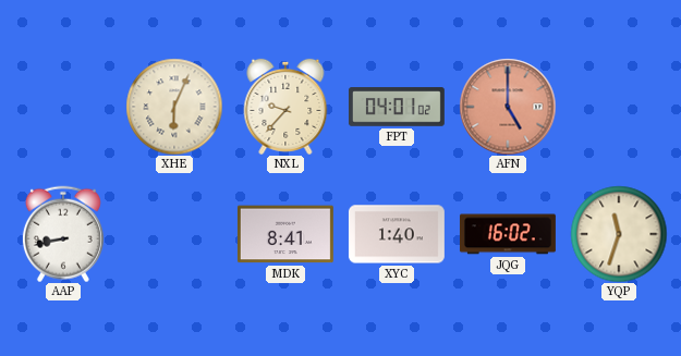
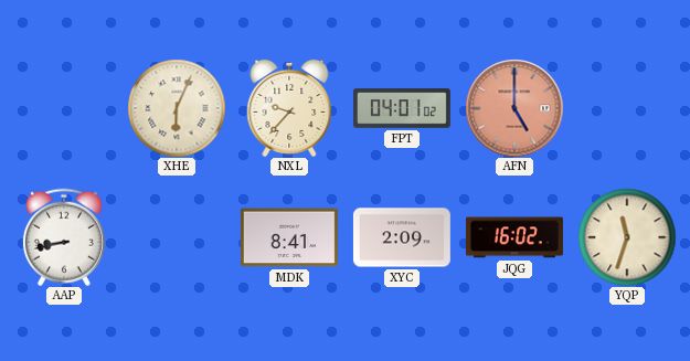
XYC: 1:40 -> 2:09
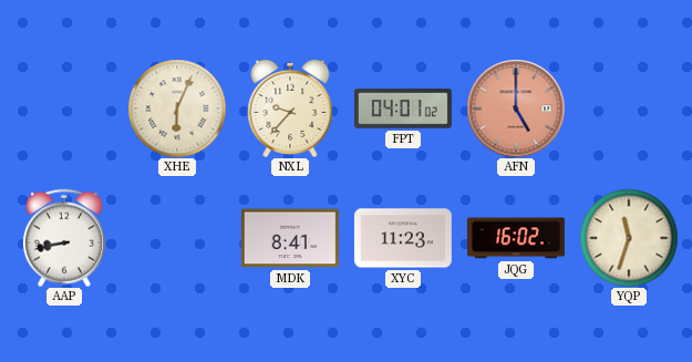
XYC: 2:09 -> 11:23
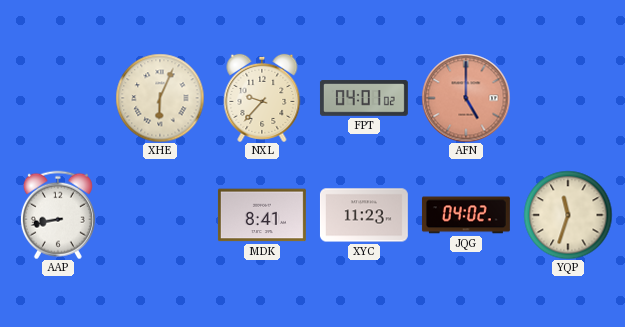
JQG: 16:02 -> 04:02
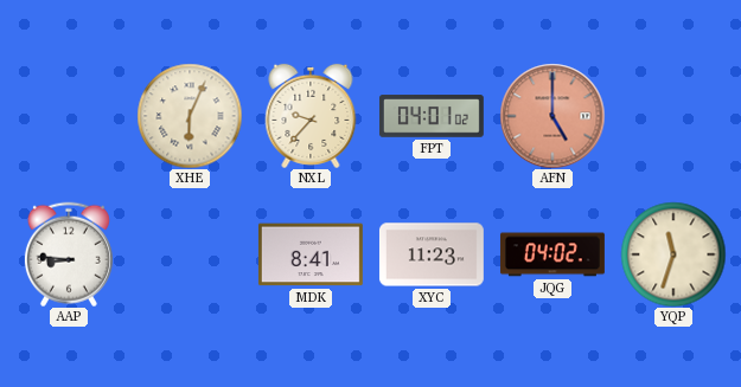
AAP: 8:43 -> 8:46
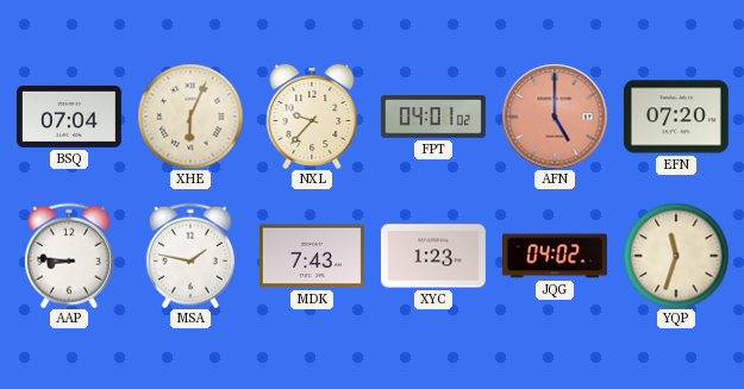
BSQ: none -> 07:04
EFN: none -> 07:20
MSA: none -> 1:47
MDK: 8:41 -> 7:43
XYC: 11:23 -> 1:23
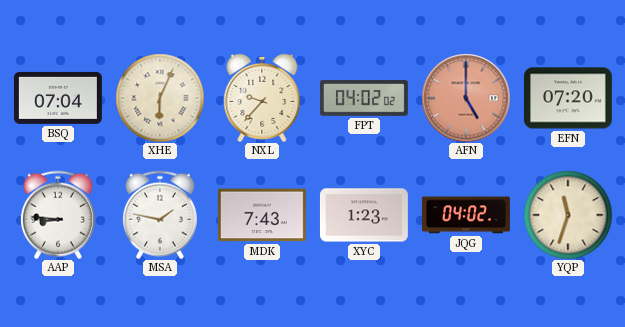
FPT: 04:01 -> 04:02
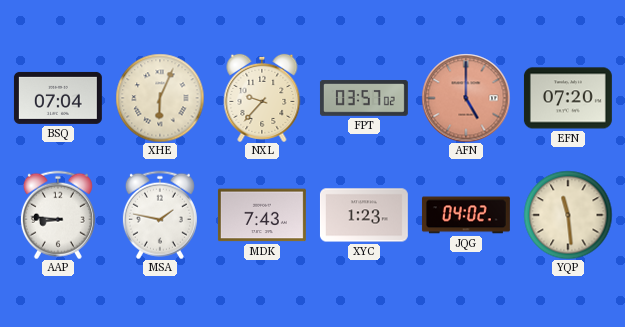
FPT: 04:02 -> 03:57
YQP: 11:33 -> 11:29
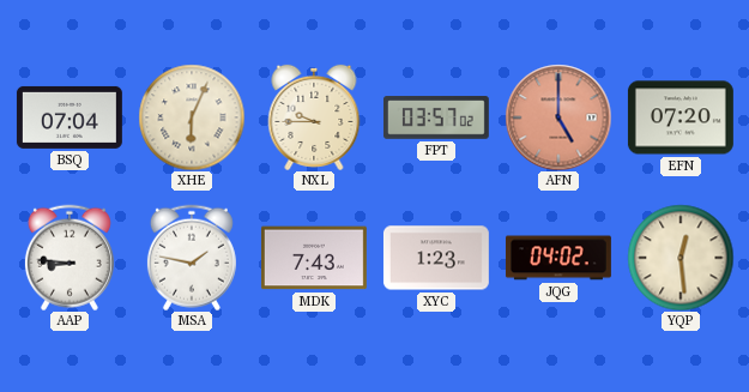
NXL: 9:37 -> 9:45
YQP: 11:29 -> 12:29
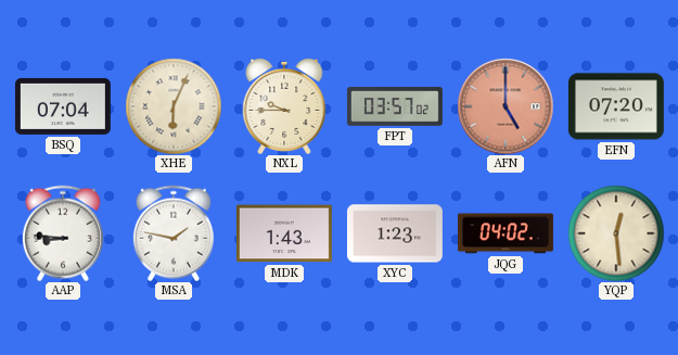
MDK: 7:43 -> 1:43
